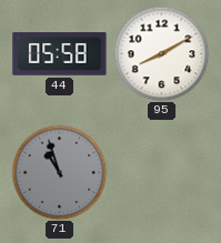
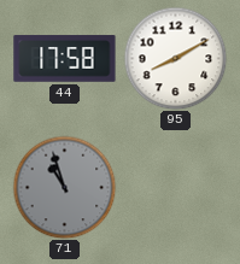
44: 05:58 -> 17:58
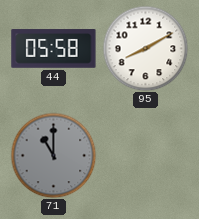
44: 17:58 -> 05:58
71: 10:57 -> 11:00
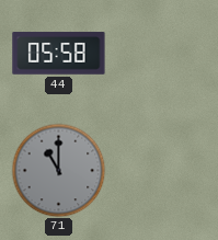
95: 8:10 -> none
